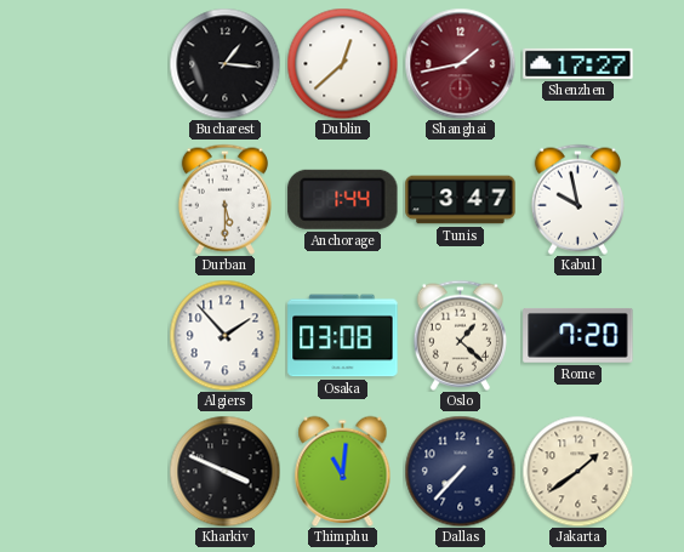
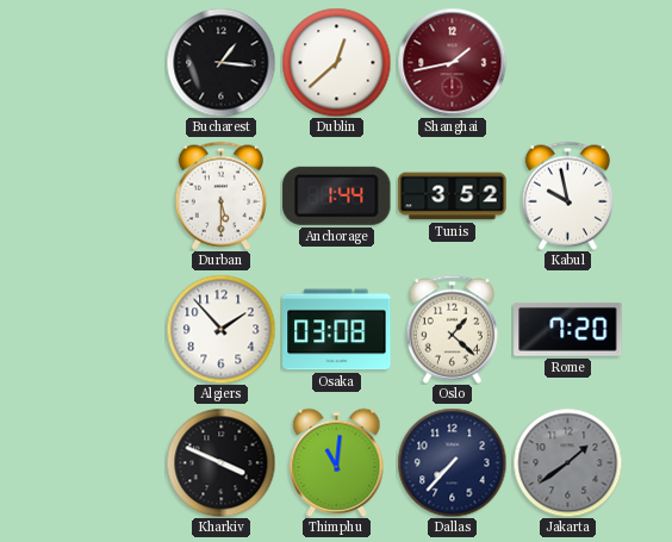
Shenzhen: 17:27 -> none
Tunis: 3:47 -> 3:52
Jakarta dial: cream -> grey
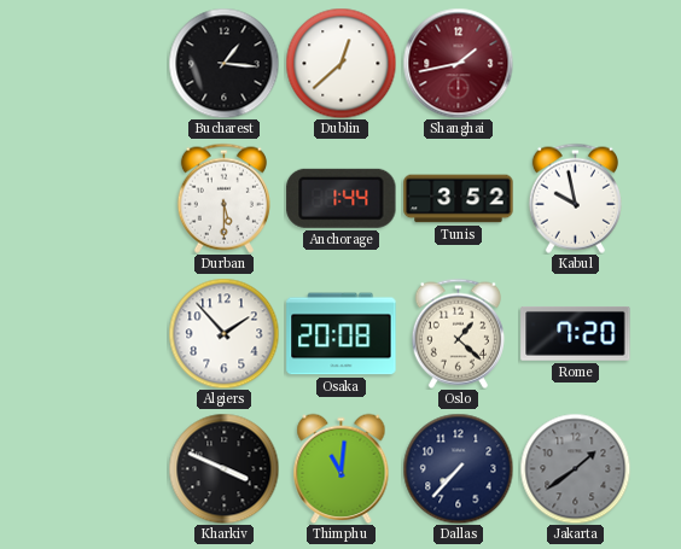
Osaka: 03:08 -> 20:08
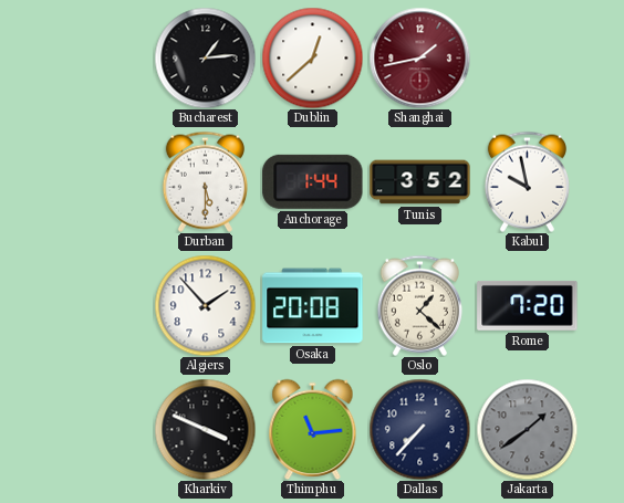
Bucharest: 1:16 -> 1:14
Thimphu: 11:01 -> 11:14
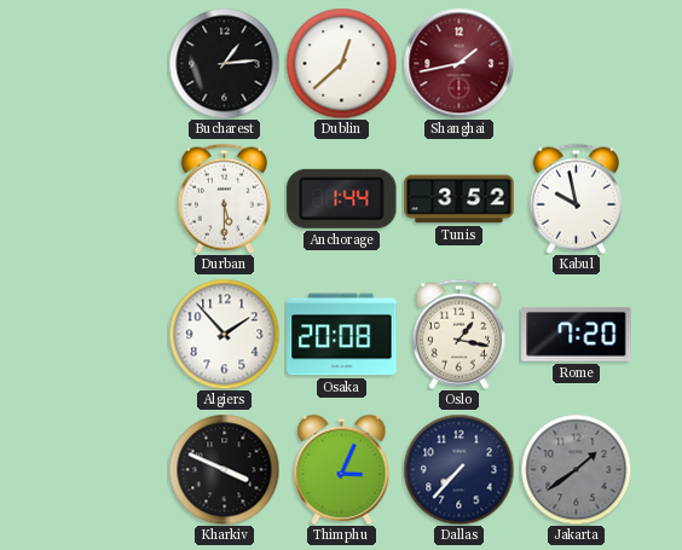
Oslo: 1:22 -> 1:17
Thimphu: 11:14 -> 3:04
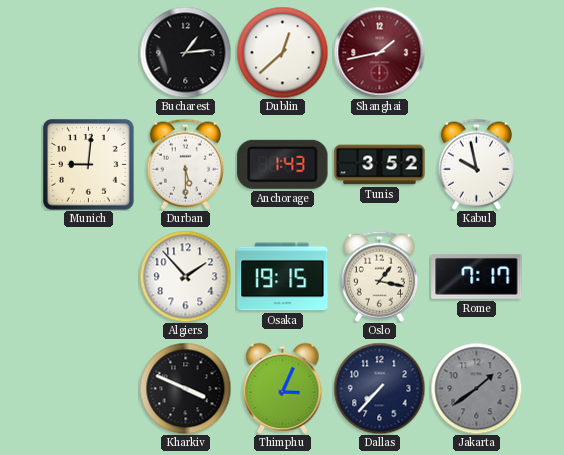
Munich: none -> 9:01
Anchorage: 1:44 -> 1:43
Osaka: 20:08 -> 19:15
Rome: 7:20 -> 7:17
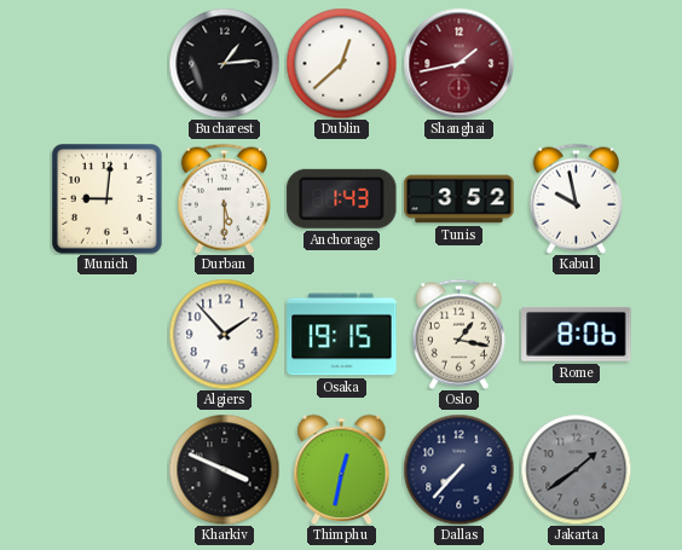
Rome: 7:17 -> 8:06
Thimphu: 3:04 -> 12:32
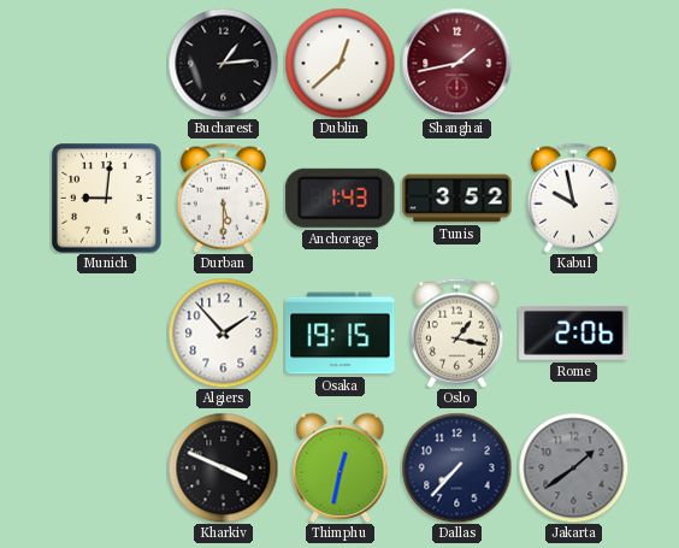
Rome: 8:06 -> 2:06
